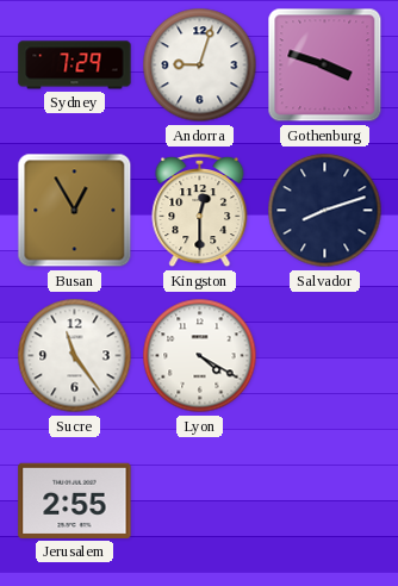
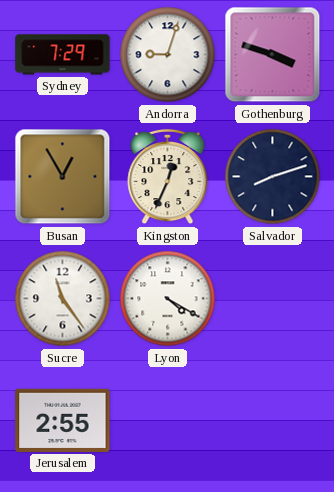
Kingston: 12:30 -> 12:34
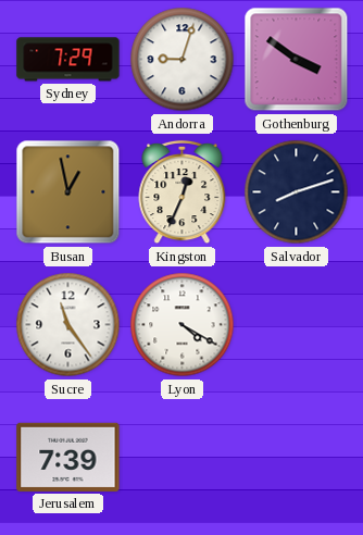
Gothenburg: 3:48 -> 3:51
Busan: 12:55 -> 12:58
Jerusalem: 2:55 -> 7:39
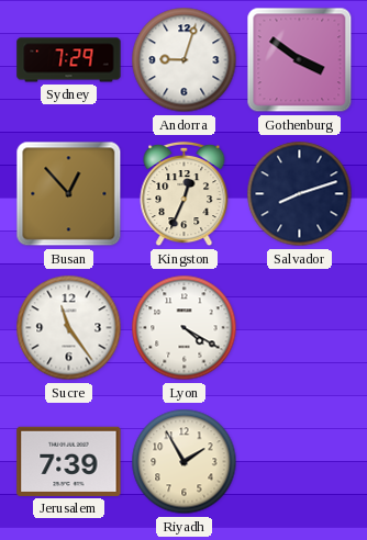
Busan: 12:58 -> 12:53
Riyadh: none -> 1:55
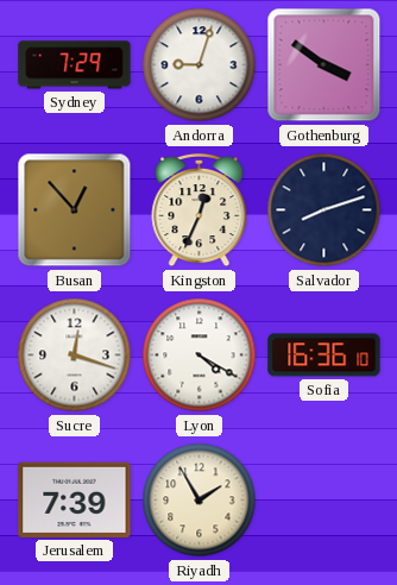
Sucre: 11:24 -> 12:18
Sofia: none -> 16:36
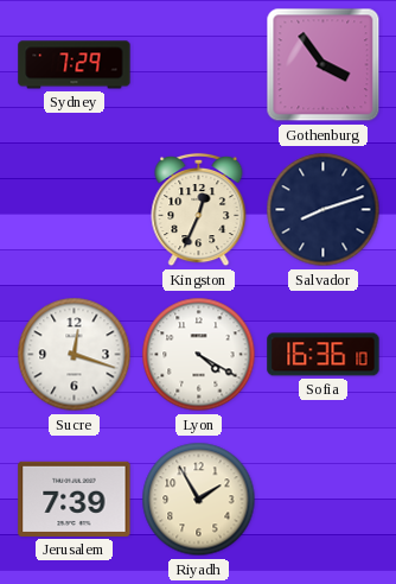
Andorra: 9:03 -> none
Gothenburg: 3:51 -> 3:54
Busan: 12:53 -> none
